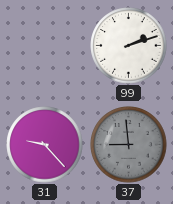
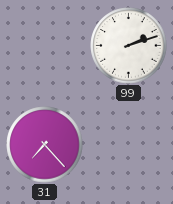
31: 9:23 -> 7:23
37: 8:59 -> none
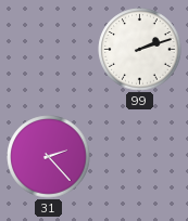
31: 7:23 -> 2:23
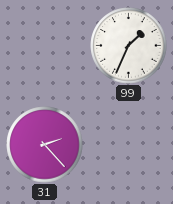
99: 2:12 -> 1:34
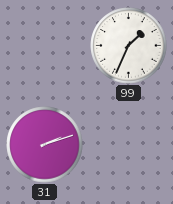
31: 2:23 -> 2:12
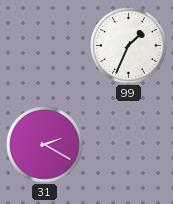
31: 2:12 -> 2:20
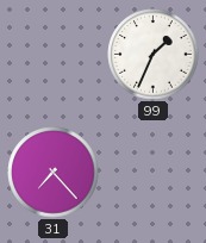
31: 2:20 -> 7:23
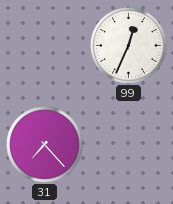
99: 1:34 -> 12:34
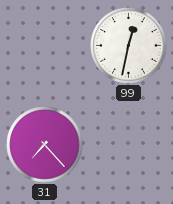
99: 12:34 -> 12:32
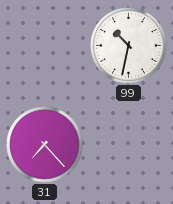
99: 12:32 -> 10:32
